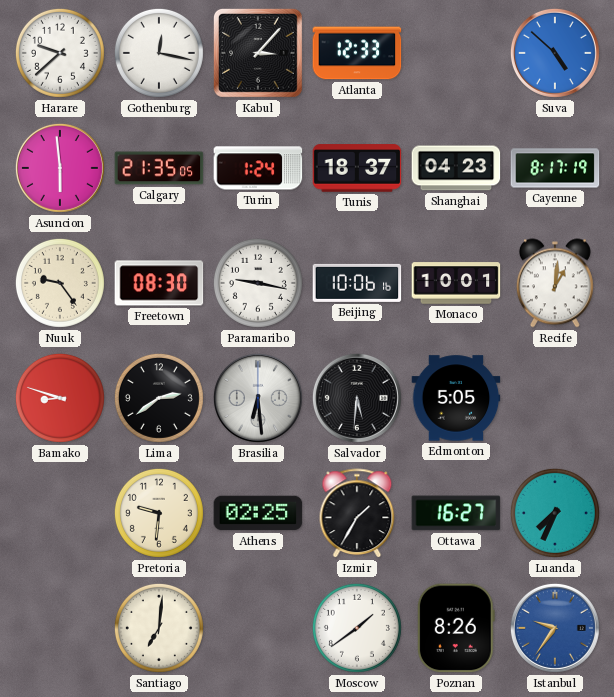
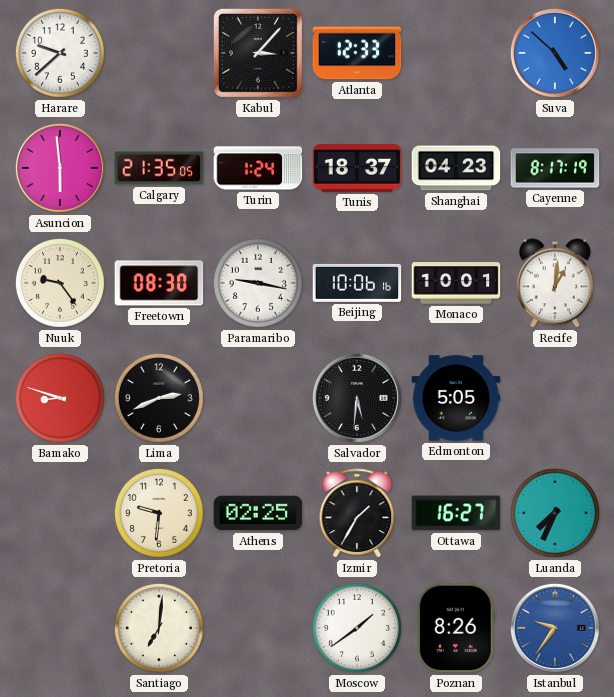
Gothenburg: 12:17 -> none
Lima: 2:39 -> 2:41
Brasilia: 6:29 -> none
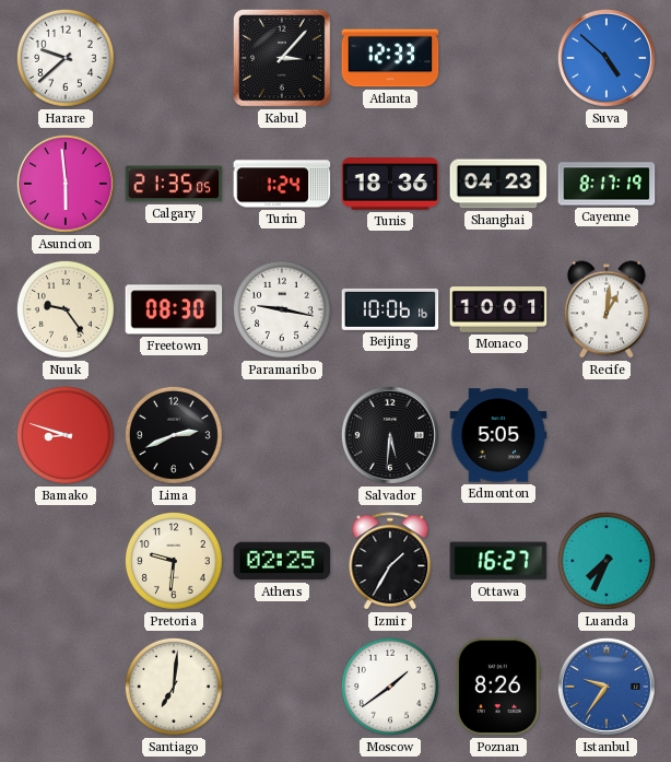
Tunis: 18:37 -> 18:36
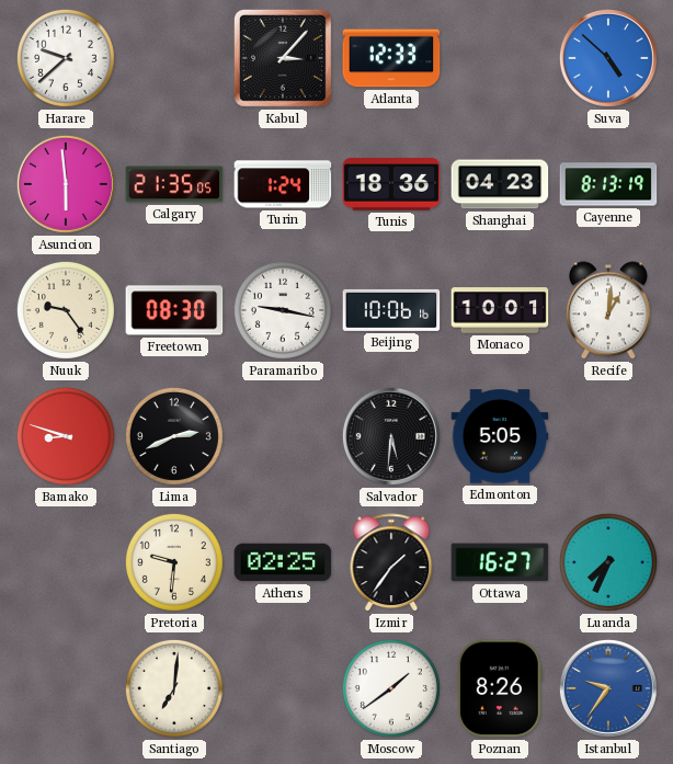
Cayenne: 8:17 -> 8:13
Izmir: 1:35 -> 1:36
